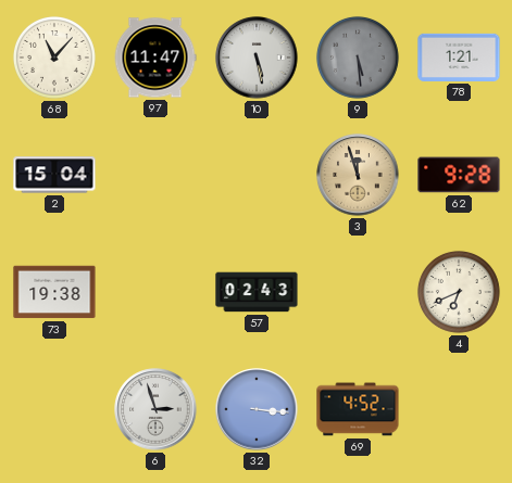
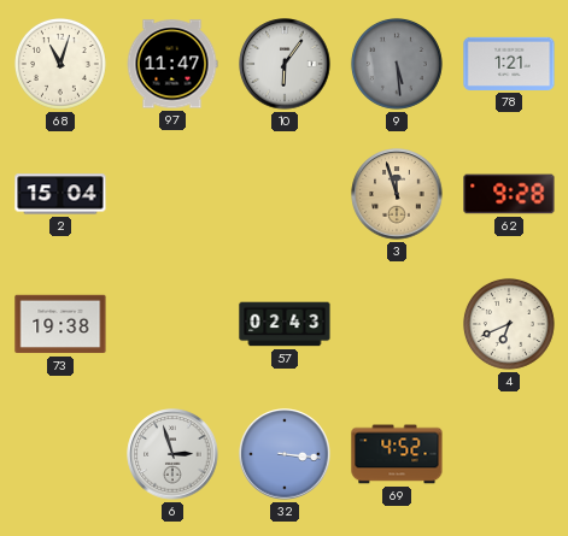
68: 11:07 -> 11:03
10: 5:28 -> 6:06
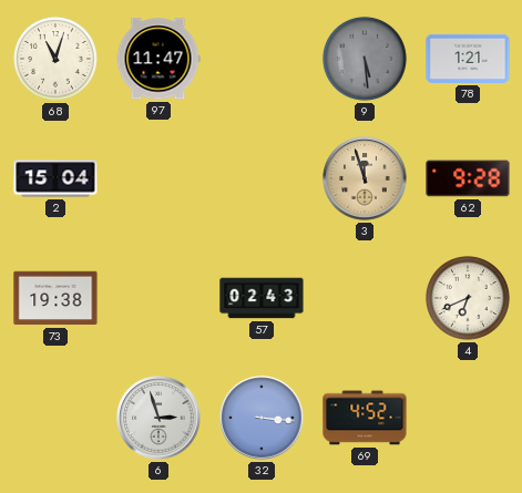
10: 6:06 -> none
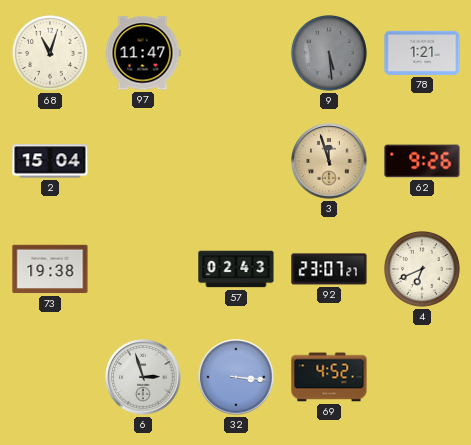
62: 9:28 -> 9:26
92: none -> 23:07
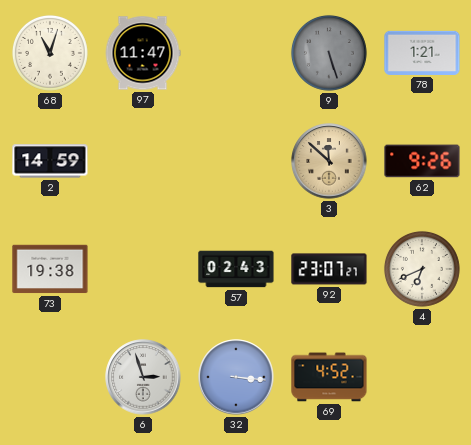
9: 5:29 -> 5:27
2: 15:04 -> 14:59
3: 11:57 -> 11:52
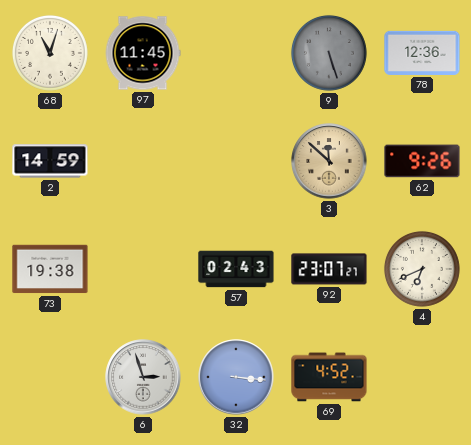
97: 11:47 -> 11:45
78: 1:21 -> 12:36
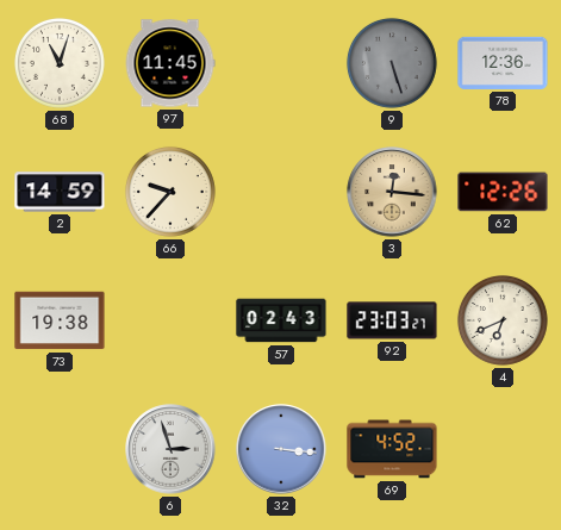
66: none -> 9:37
3: 11:52 -> 12:16
62: 9:26 -> 12:26
92: 23:07 -> 23:03
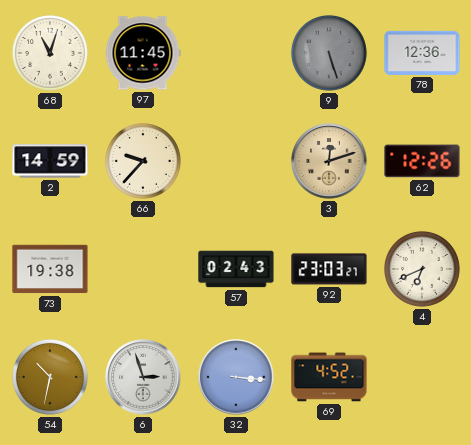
3: 12:16 -> 12:12
54: none -> 10:32
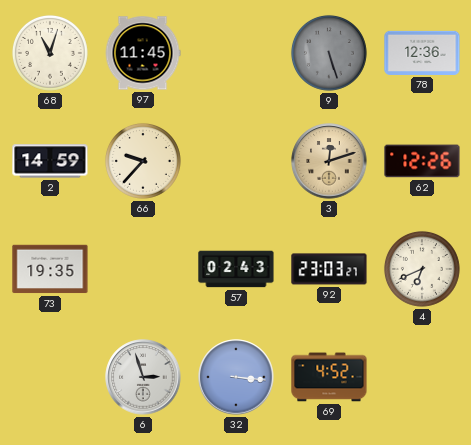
73: 19:38 -> 19:35
54: 10:32 -> none
